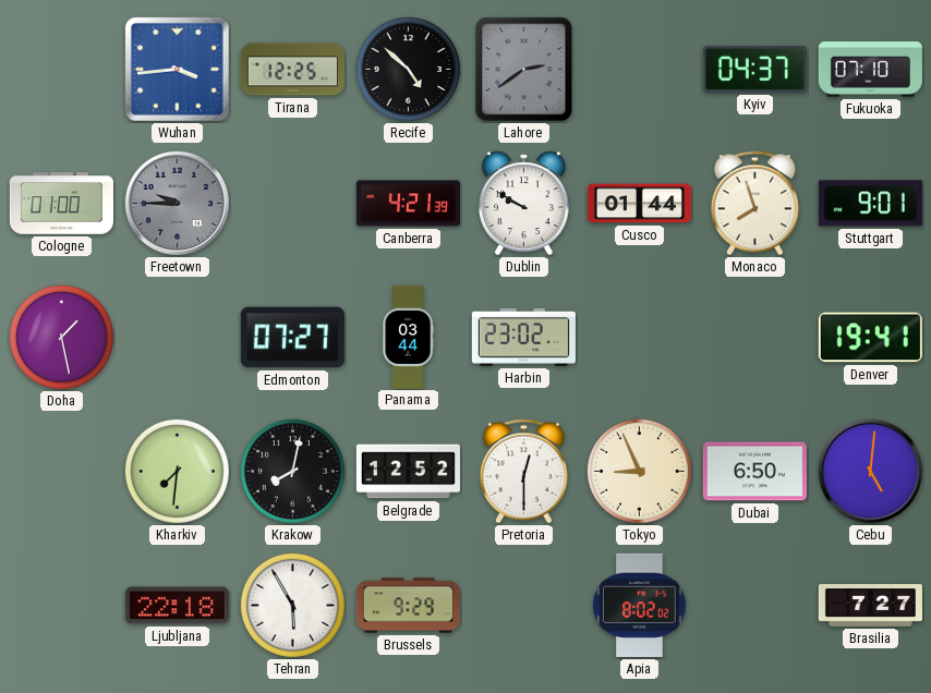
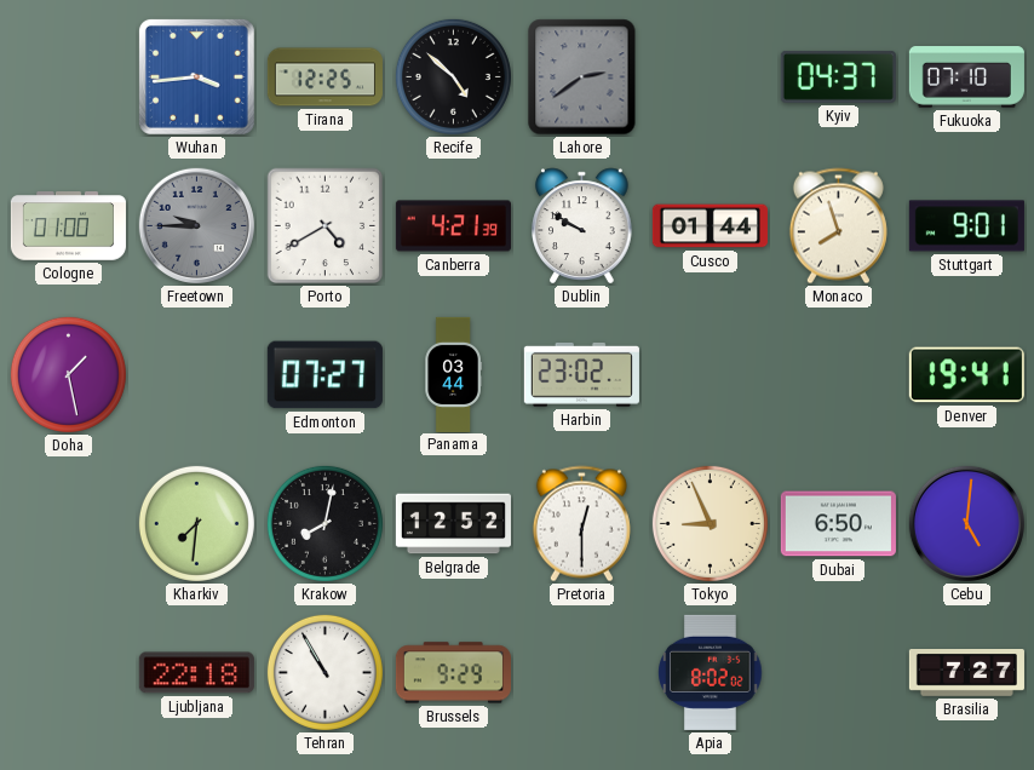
Porto: none -> 4:40
Tehran: 5:55 -> 10:55
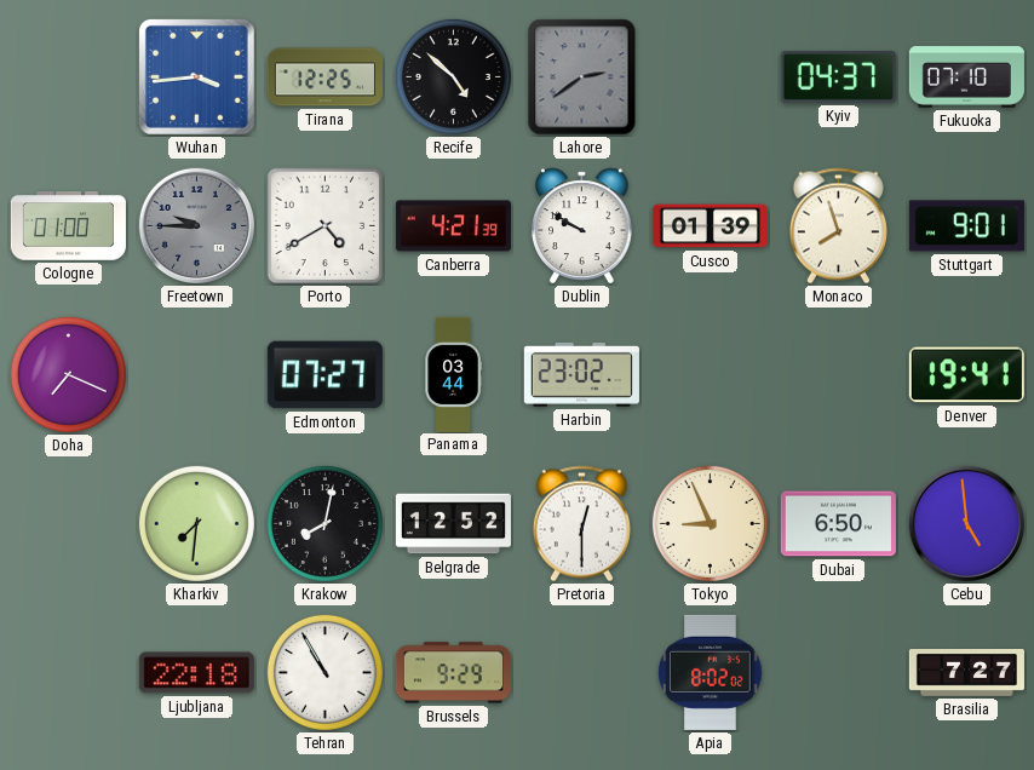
Cusco: 01:44 -> 01:39
Doha: 1:28 -> 7:19
Cebu: 5:01 -> 4:59
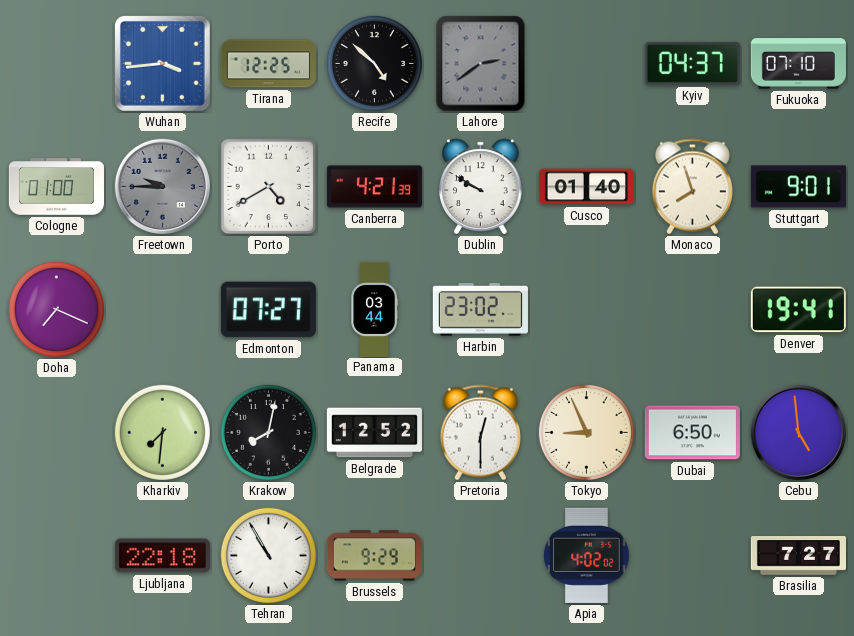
Cusco: 01:39 -> 01:40
Apia: 8:02 -> 4:02
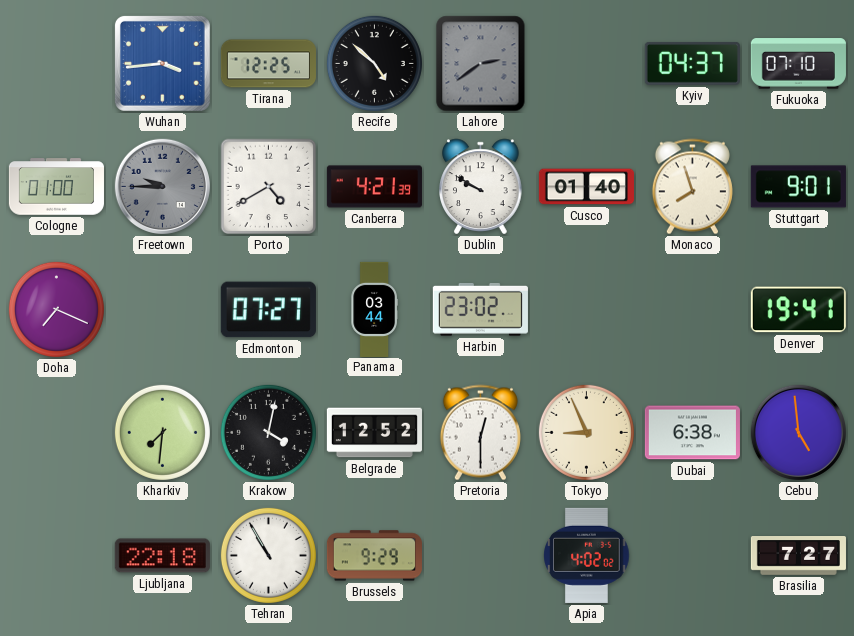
Krakow: 8:02 -> 4:02
Dubai: 6:50 -> 6:38
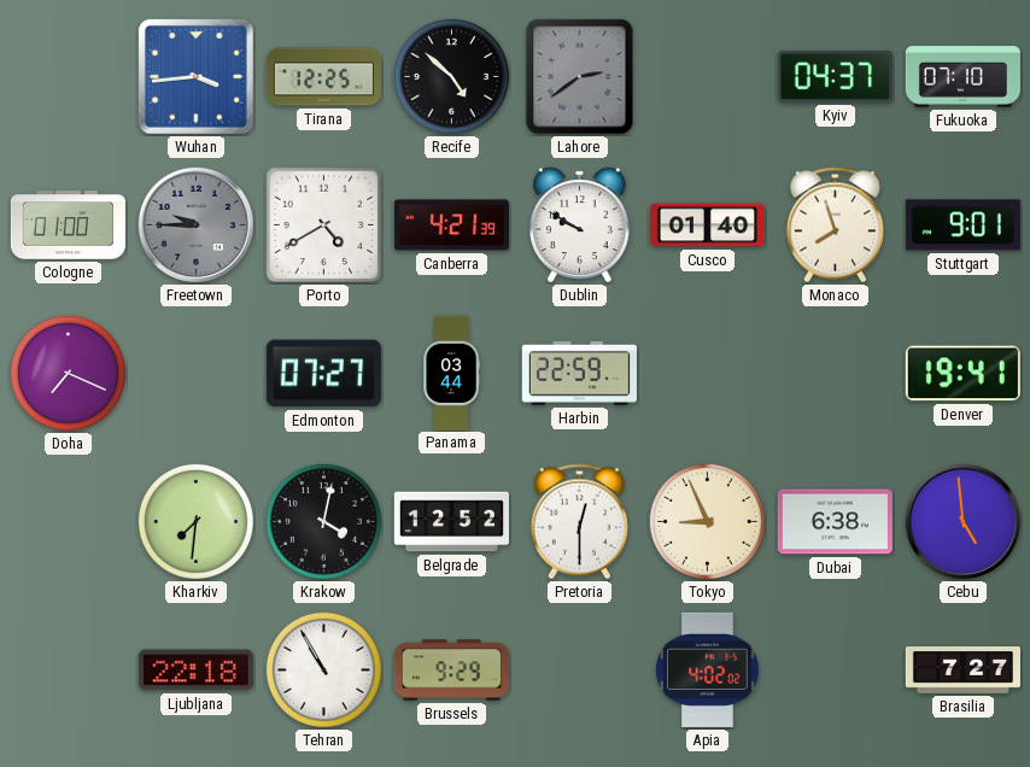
Harbin: 23:02 -> 22:59
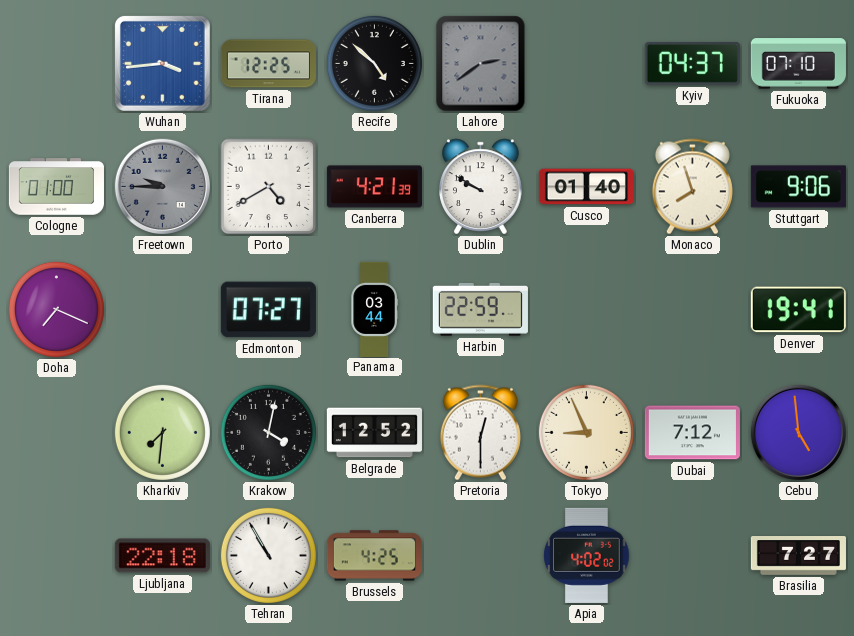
Stuttgart: 9:01 -> 9:06
Dubai: 6:38 -> 7:12
Brussels: 9:29 -> 4:25
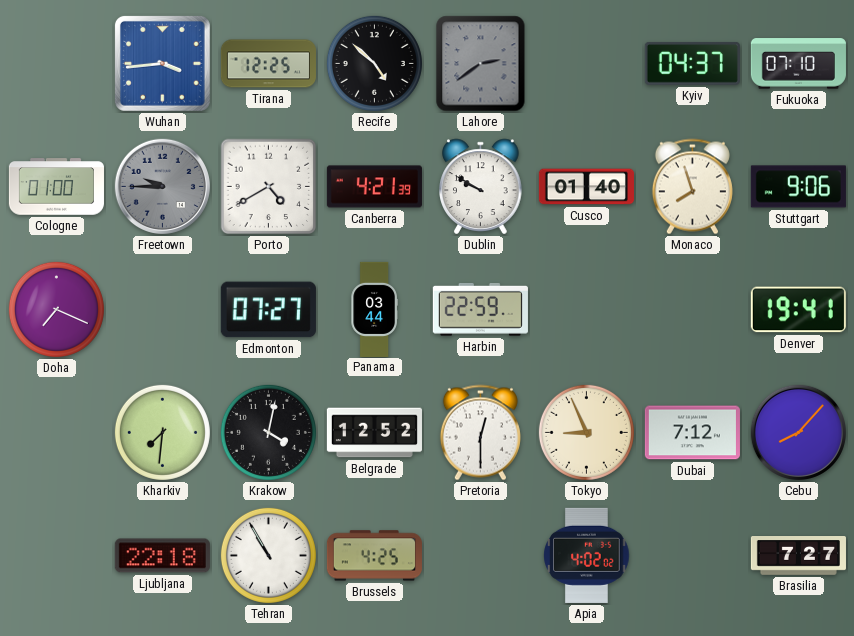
Cebu: 4:59 -> 8:07
